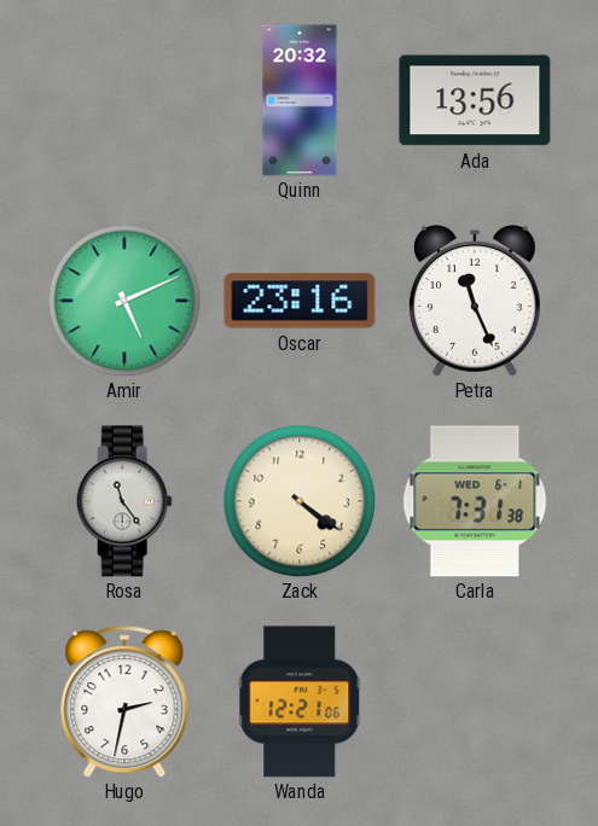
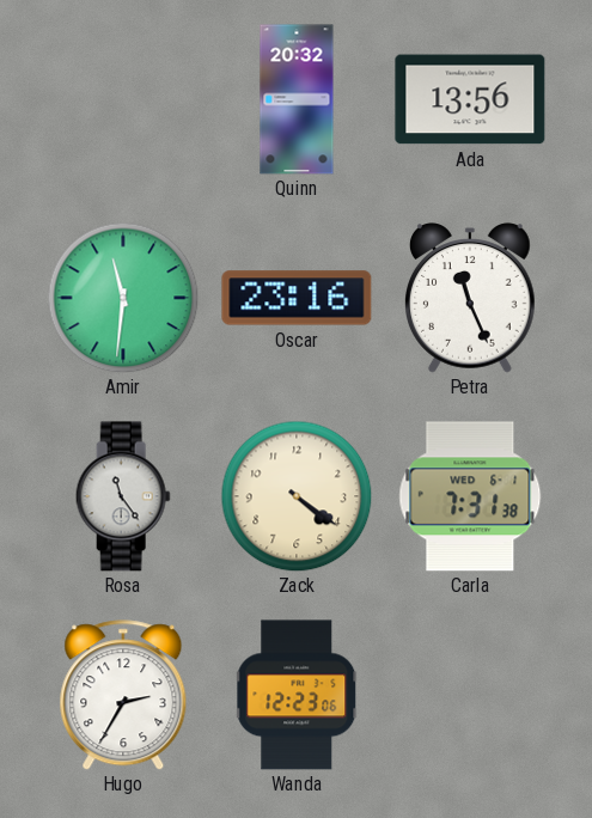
Amir: 5:11 -> 11:31
Hugo: 2:32 -> 2:35
Wanda: 12:21 -> 12:23
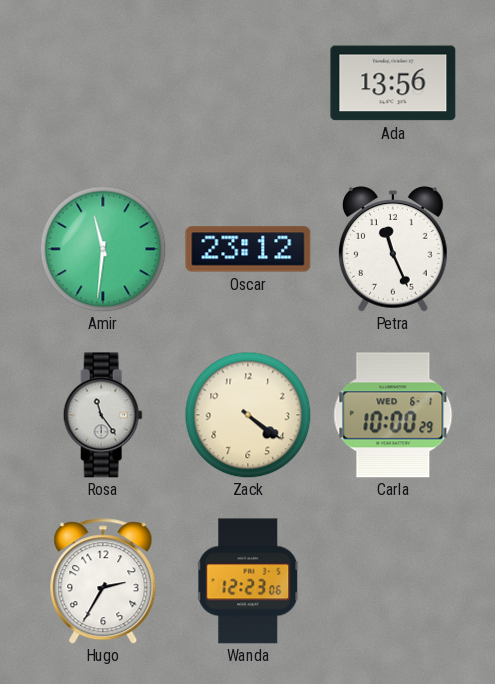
Quinn: 20:32 -> none
Oscar: 23:16 -> 23:12
Carla: 7:31 -> 10:00
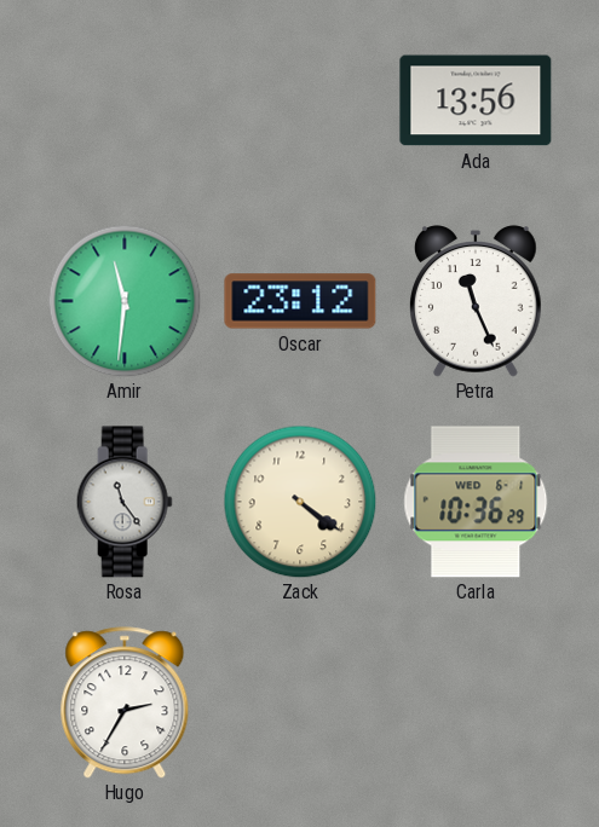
Carla: 10:00 -> 10:36
Wanda: 12:23 -> none
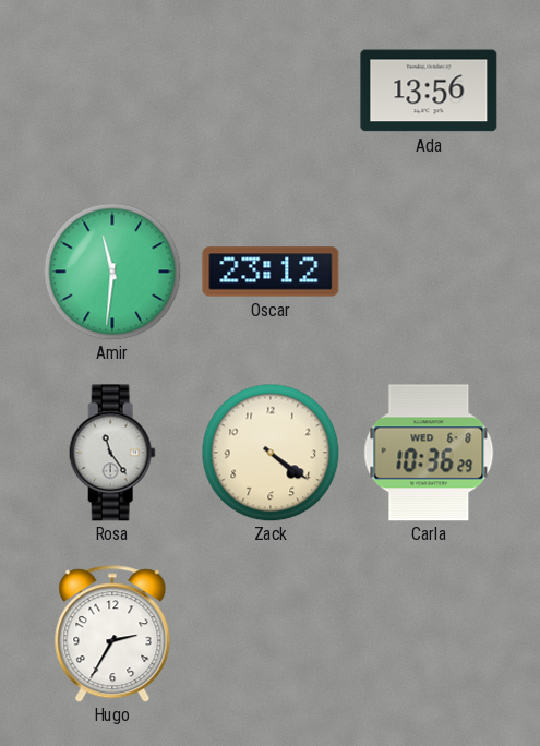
Petra: 11:26 -> none
Carla date: WED 6-1 -> WED 6-8
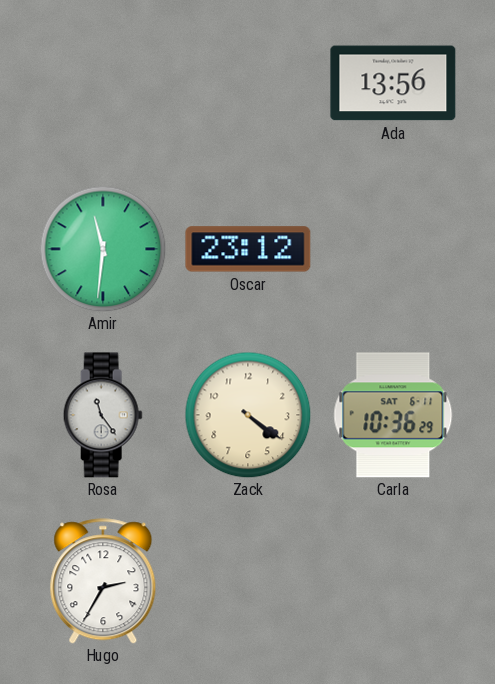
Carla date: WED 6-8 -> SAT 6-11
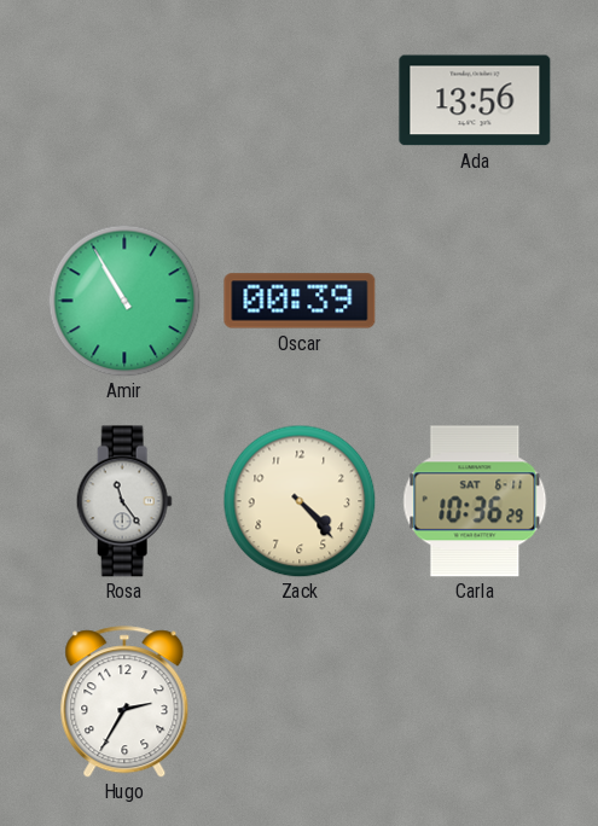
Amir: 11:31 -> 10:55
Oscar: 23:12 -> 00:39
Zack: 4:21 -> 4:23
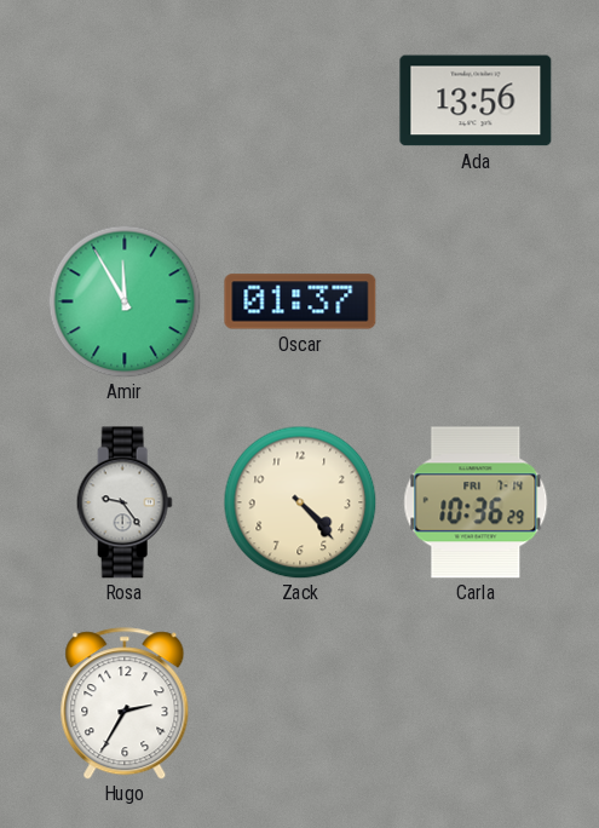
Amir: 10:55 -> 11:55
Oscar: 00:39 -> 01:37
Rosa: 11:24 -> 9:24
Carla date: SAT 6-11 -> FRI 7-14
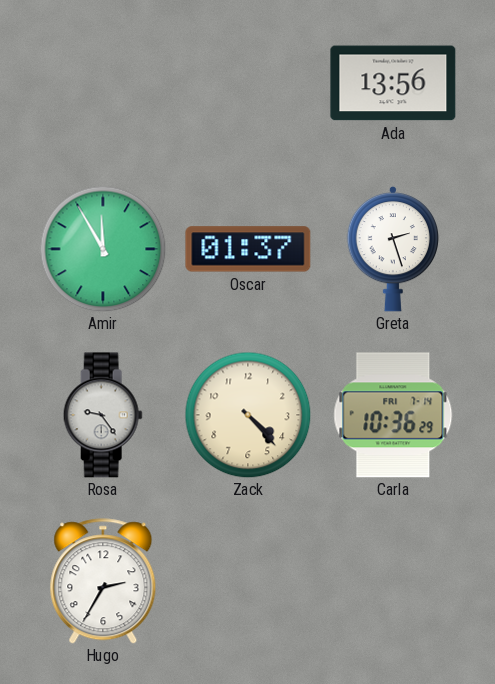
Greta: none -> 2:27
